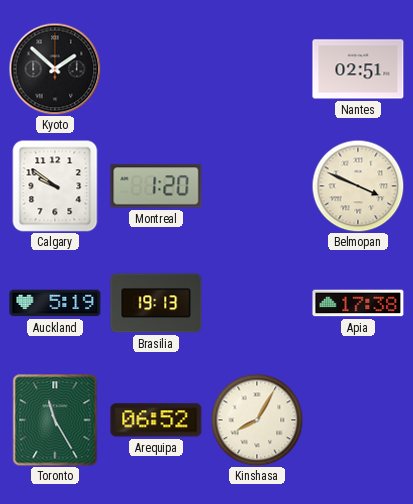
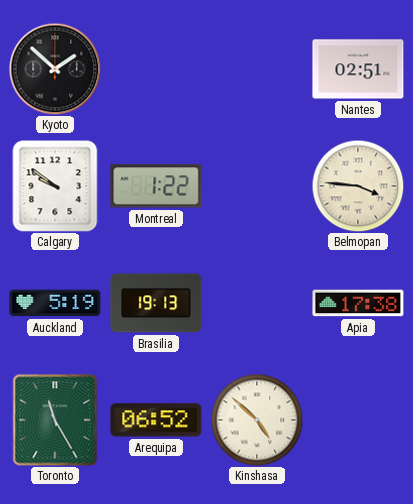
Montreal: 1:20 -> 1:22
Belmopan: 3:49 -> 3:46
Kinshasa: 8:05 -> 4:52
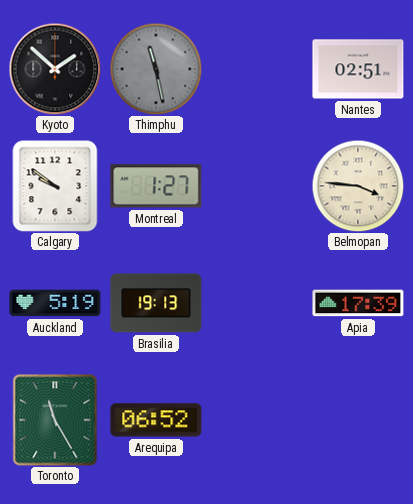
Thimphu: none -> 11:28
Montreal: 1:22 -> 1:27
Apia: 17:38 -> 17:39
Kinshasa: 4:52 -> none
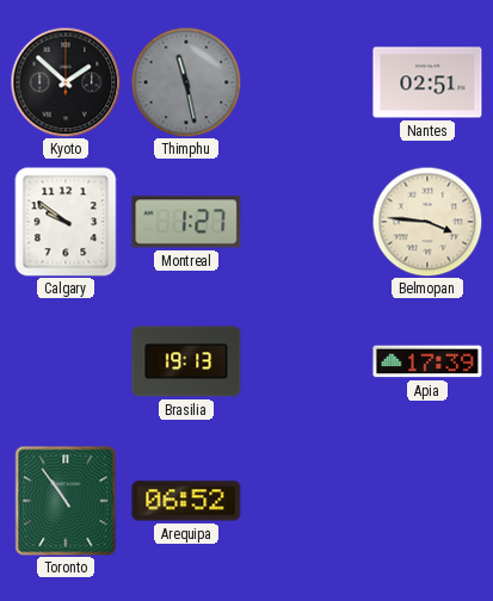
Auckland: 5:19 -> none
Toronto: 11:25 -> 10:54
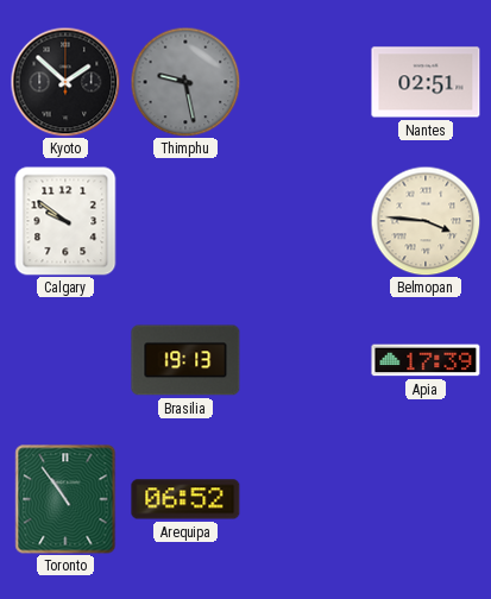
Thimphu: 11:28 -> 9:28
Montreal: 1:27 -> none
